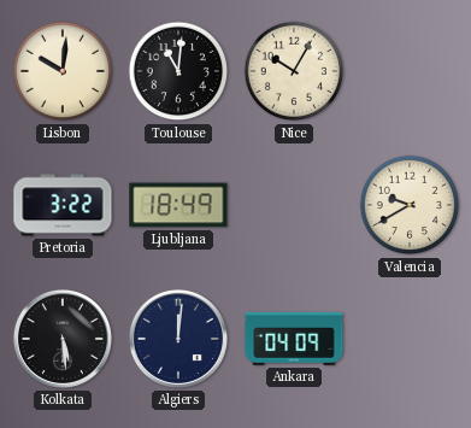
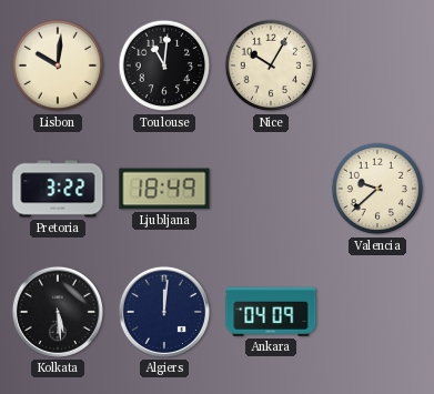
Valencia: 9:40 -> 9:38
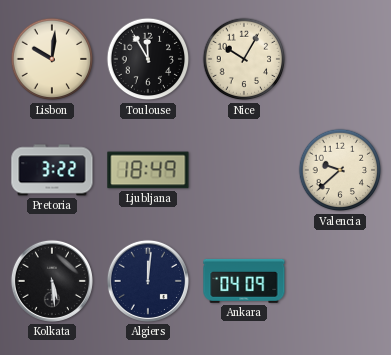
Toulouse: 11:01 -> 11:55
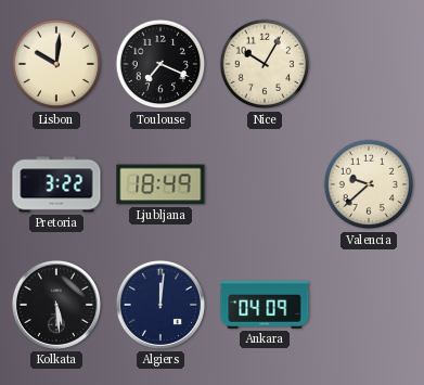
Toulouse: 11:55 -> 7:19
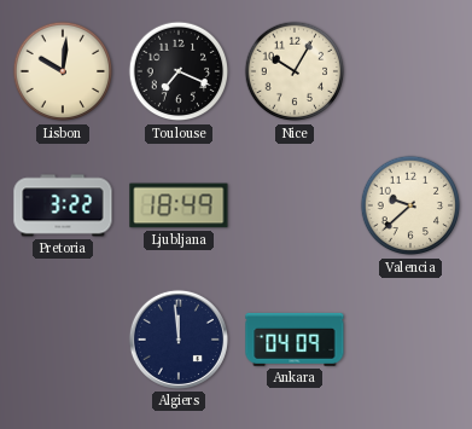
Kolkata: 5:29 -> none
Algiers: 12:01 -> 11:59
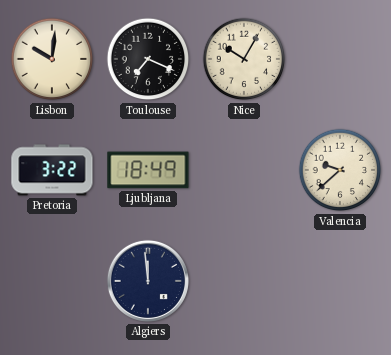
Ankara: 04:09 -> none
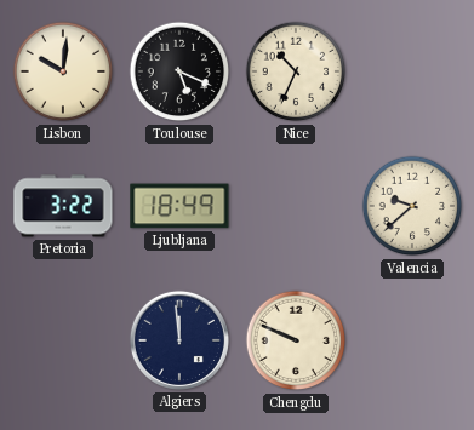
Toulouse: 7:19 -> 5:19
Nice: 10:05 -> 10:34
Chengdu: none -> 9:49
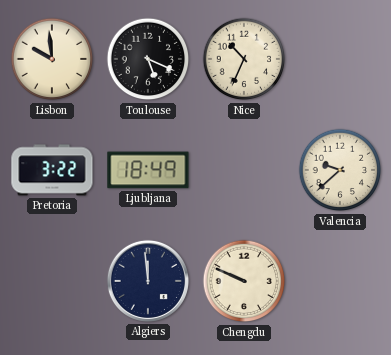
Lisbon: 10:01 -> 9:59
